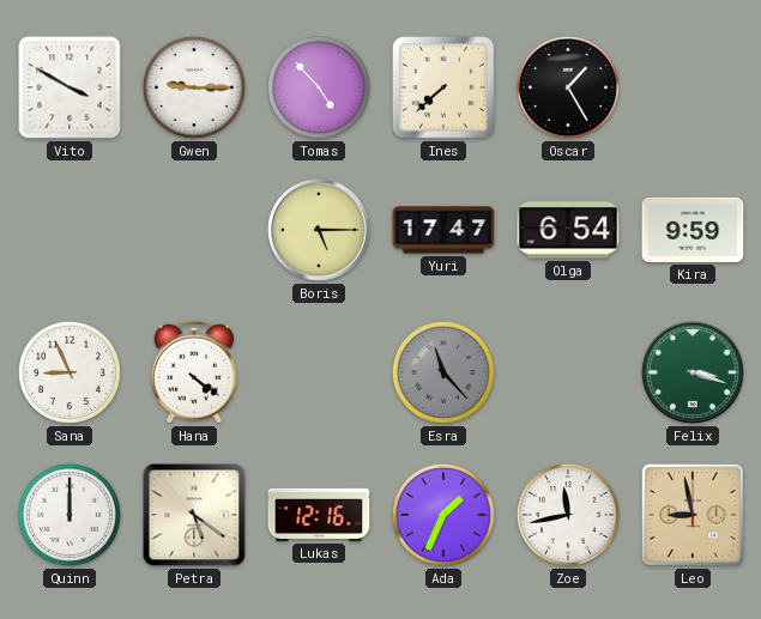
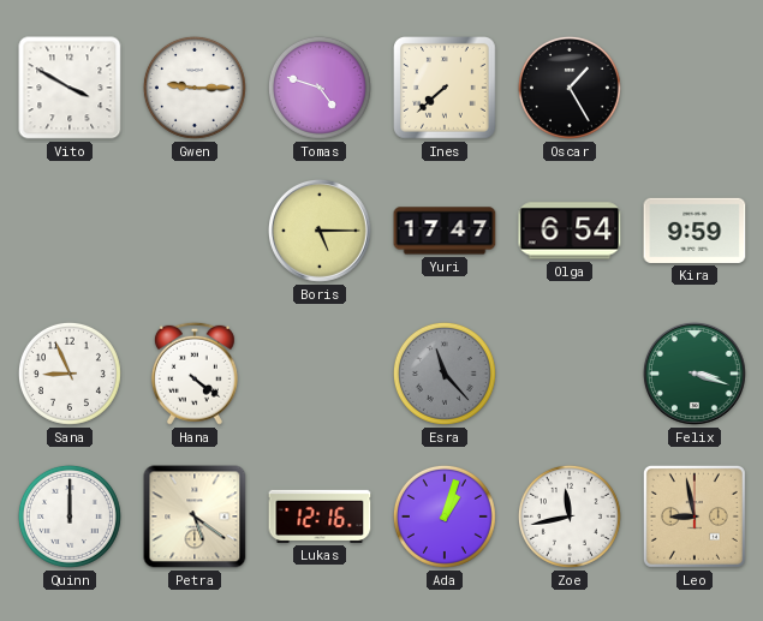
Tomas: 4:53 -> 4:48
Ada: 1:34 -> 1:03
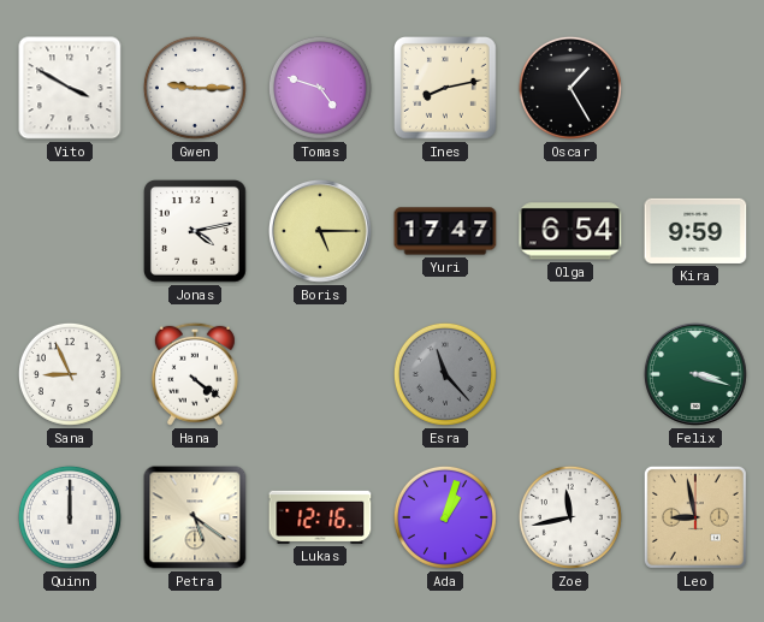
Ines: 7:38 -> 8:13
Jonas: none -> 4:13
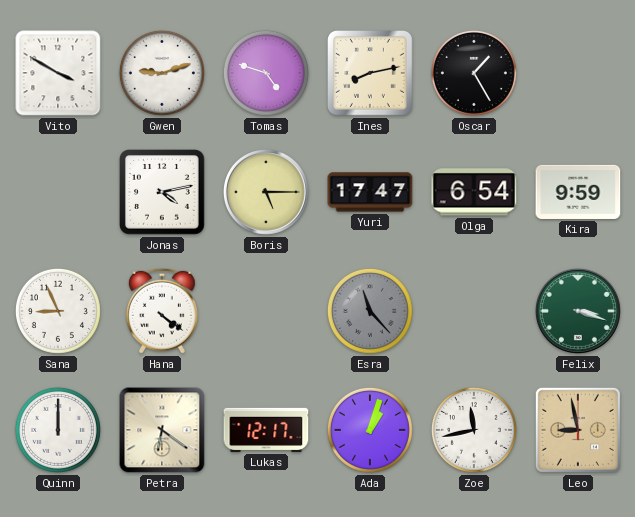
Gwen: 9:15 -> 9:12
Petra: 5:21 -> 6:21
Lukas: 12:16 -> 12:17
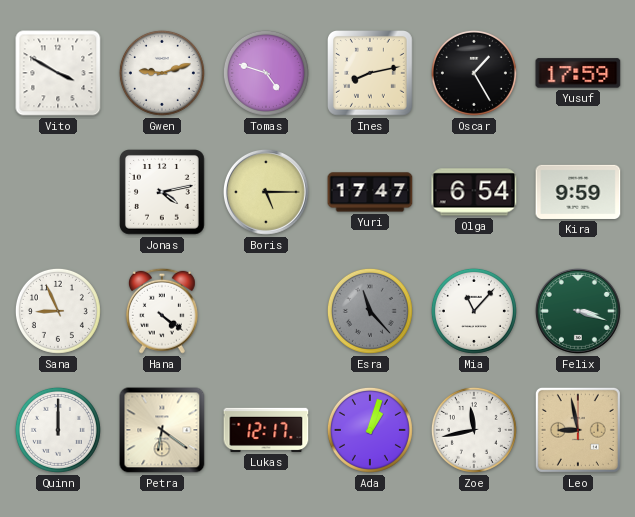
Yusuf: none -> 17:59
Mia: none -> 11:07
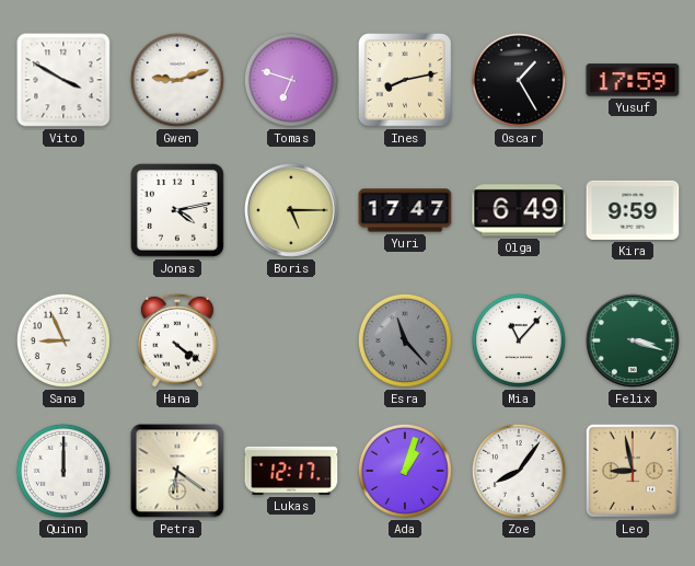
Tomas: 4:48 -> 6:48
Olga: 6:54 -> 6:49
Zoe: 11:43 -> 8:06
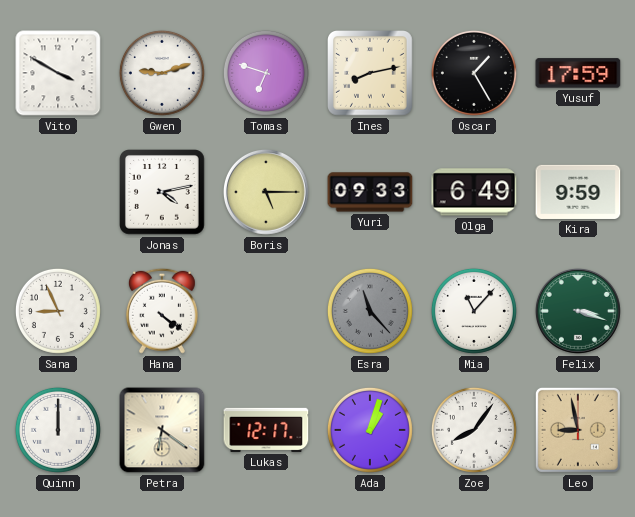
Yuri: 17:47 -> 09:33
